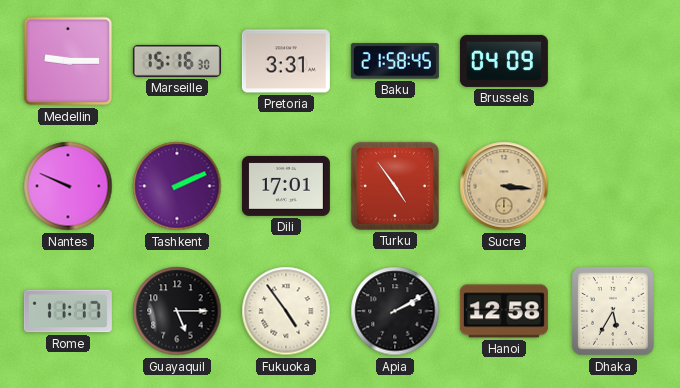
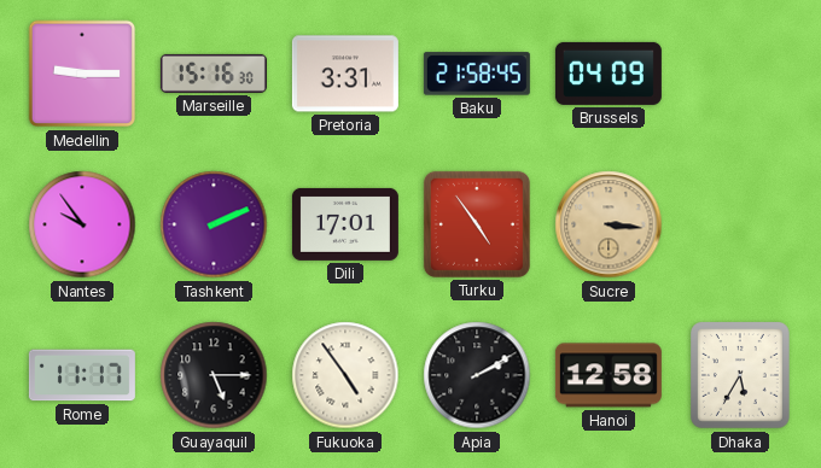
Nantes: 9:49 -> 9:54
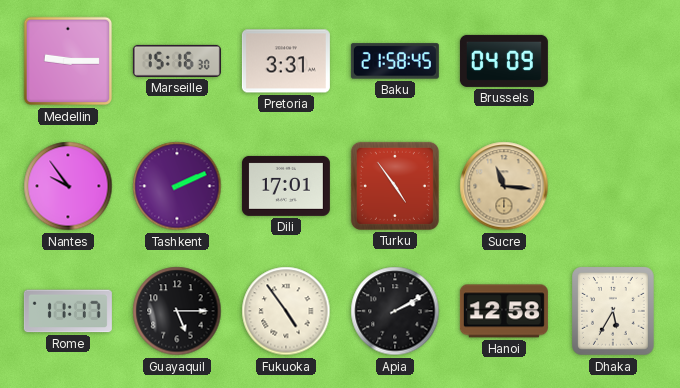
Sucre: 3:16 -> 11:16
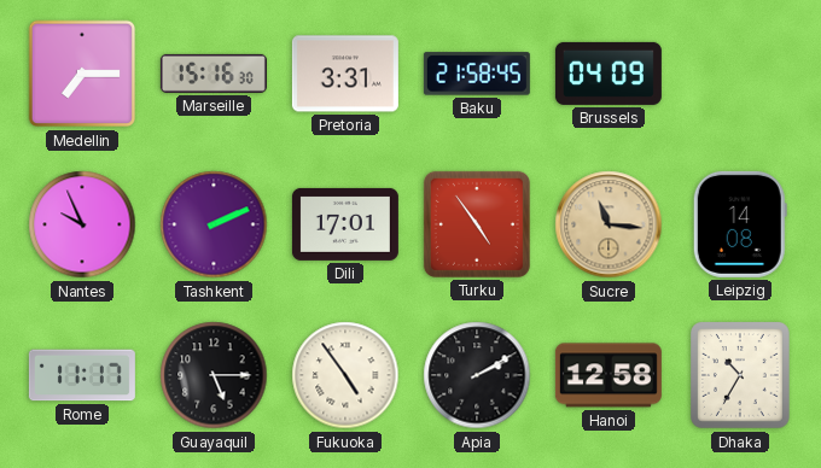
Medellin: 9:15 -> 7:15
Nantes: 9:54 -> 9:56
Leipzig: none -> 14:08
Dhaka: 5:35 -> 10:35
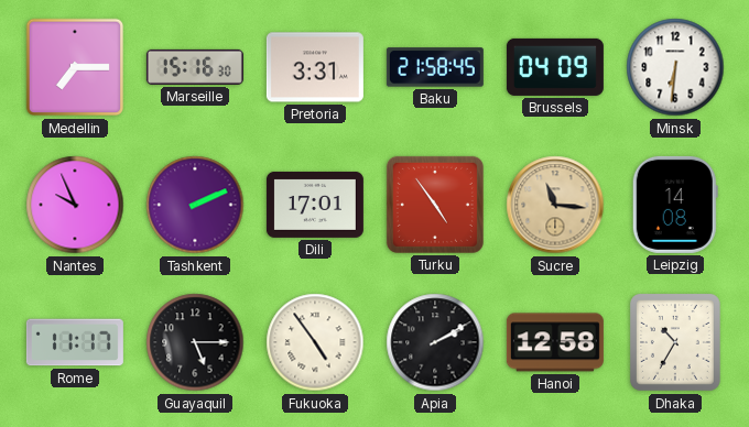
Minsk: none -> 6:31
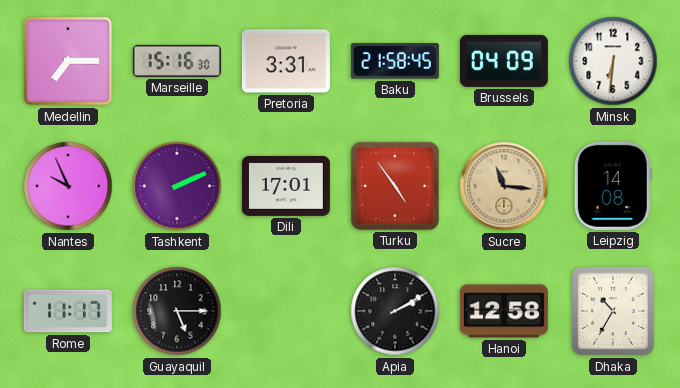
Fukuoka: 4:54 -> none
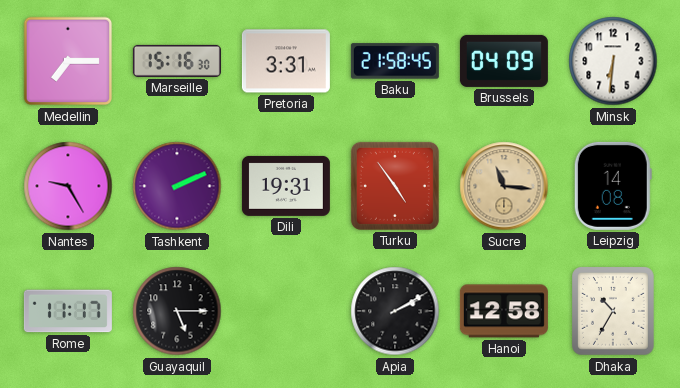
Nantes: 9:56 -> 9:25
Dili: 17:01 -> 19:31
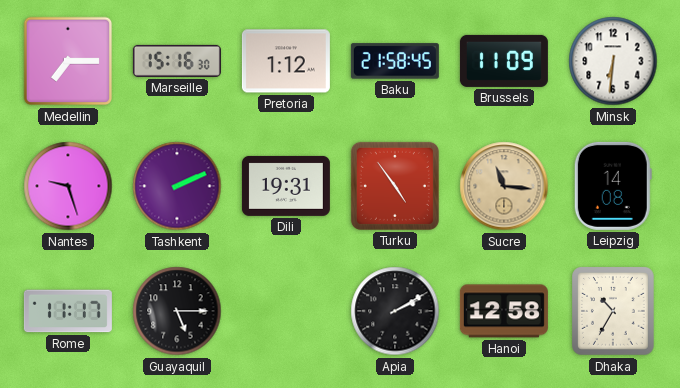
Pretoria: 3:31 -> 1:12
Brussels: 04:09 -> 11:09
Nantes: 9:25 -> 9:27
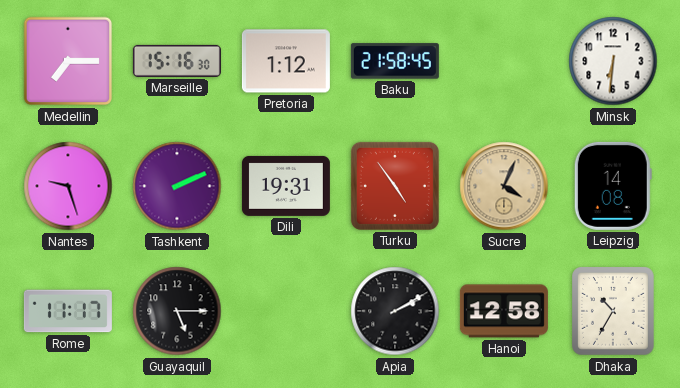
Brussels: 11:09 -> none
Sucre: 11:16 -> 4:04
